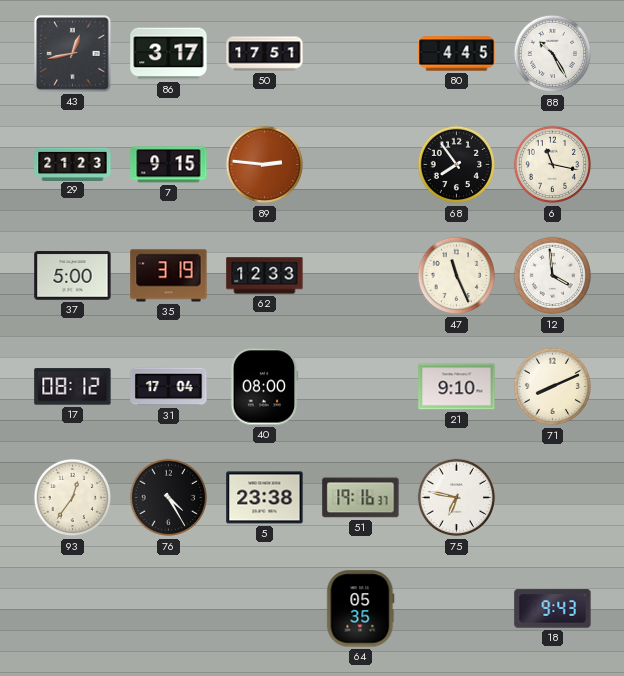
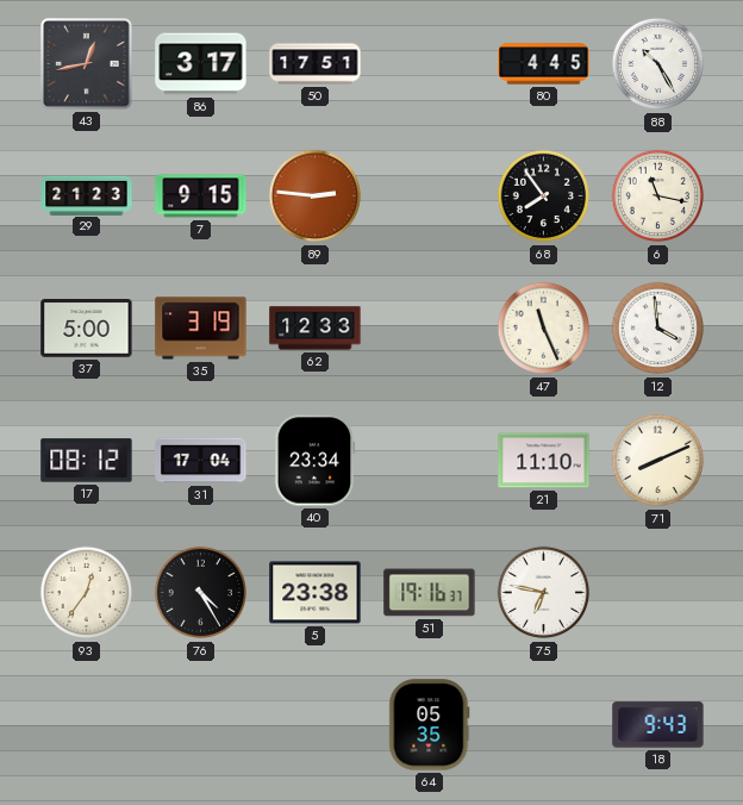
40: 08:00 -> 23:34
21: 9:10 -> 11:10
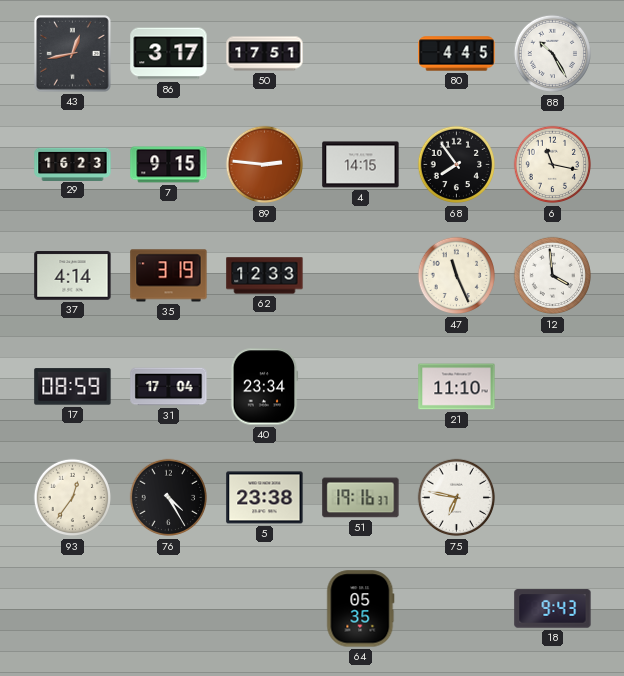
29: 21:23 -> 16:23
4: none -> 14:15
37: 5:00 -> 4:14
17: 08:12 -> 08:59
71: 8:11 -> none
